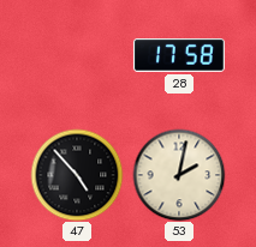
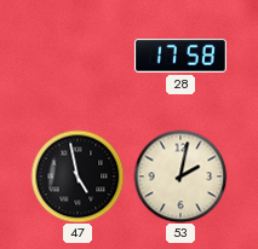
47: 4:53 -> 4:58
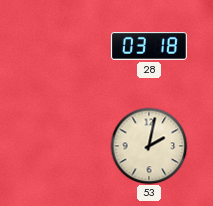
28: 17:58 -> 03:18
47: 4:58 -> none
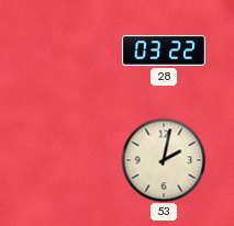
28: 03:18 -> 03:22
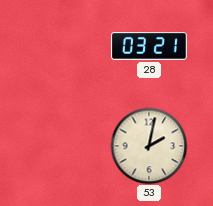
28: 03:22 -> 03:21
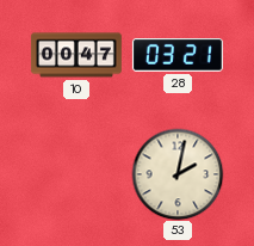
10: none -> 00:47
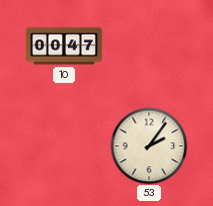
28: 03:21 -> none
53: 2:02 -> 2:06
